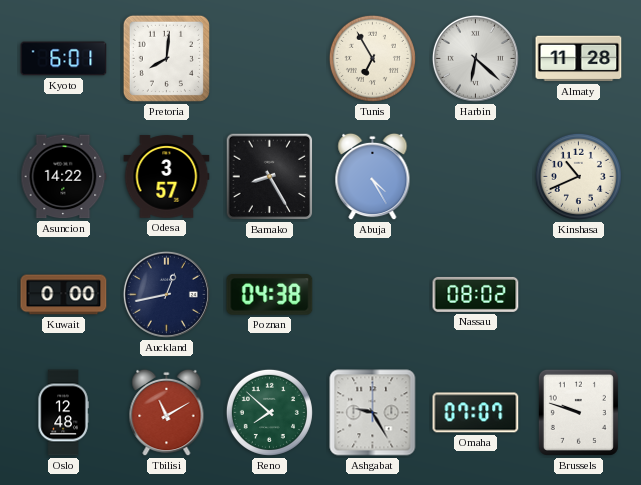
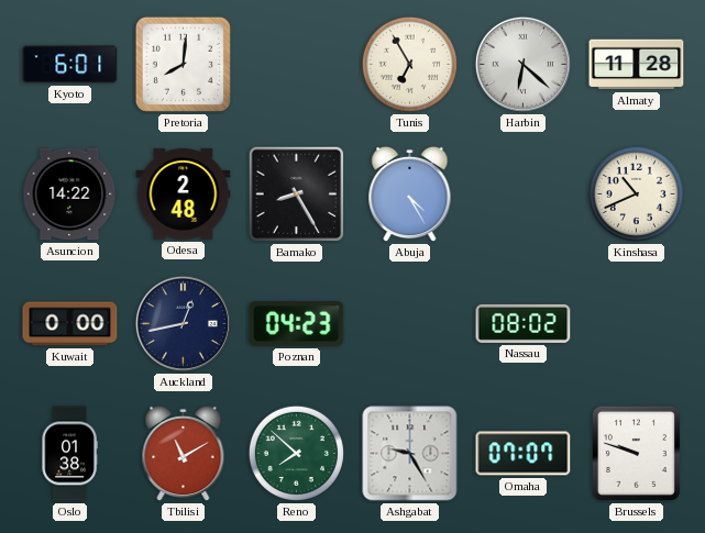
Odesa: 3:57 -> 2:48
Poznan: 04:38 -> 04:23
Oslo: 12:48 -> 01:38
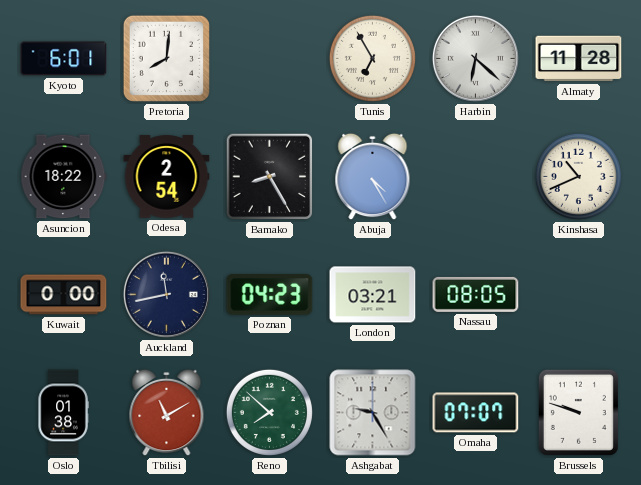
Asuncion: 14:22 -> 18:22
Odesa: 2:48 -> 2:54
Auckland: 12:43 -> 11:43
London: none -> 03:21
Nassau: 08:02 -> 08:05
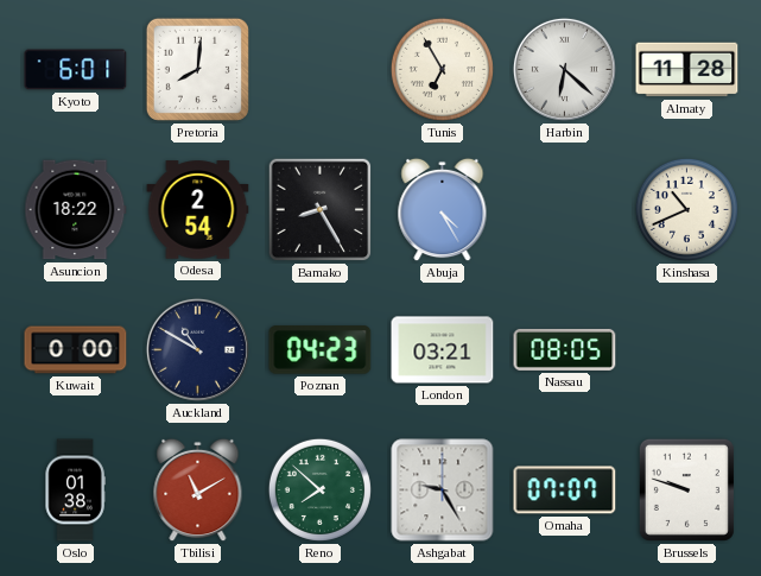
Auckland: 11:43 -> 10:50
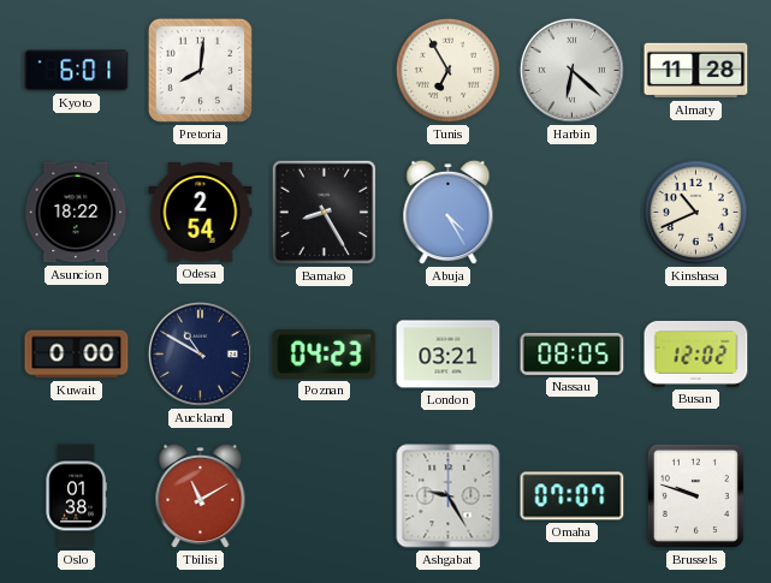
Busan: none -> 12:02
Reno: 7:52 -> none
